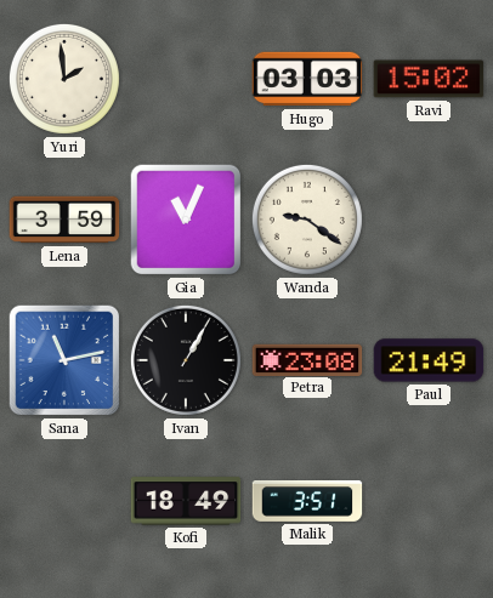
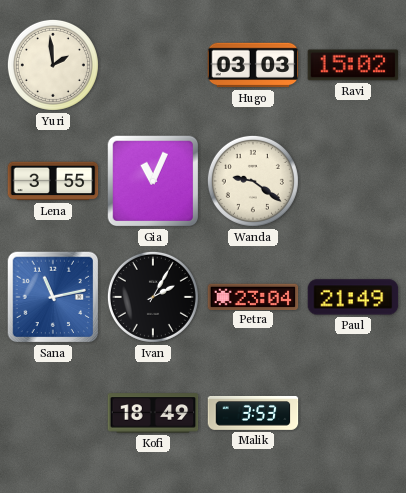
Lena: 3:59 -> 3:55
Ivan: 1:05 -> 2:05
Petra: 23:08 -> 23:04
Malik: 3:51 -> 3:53
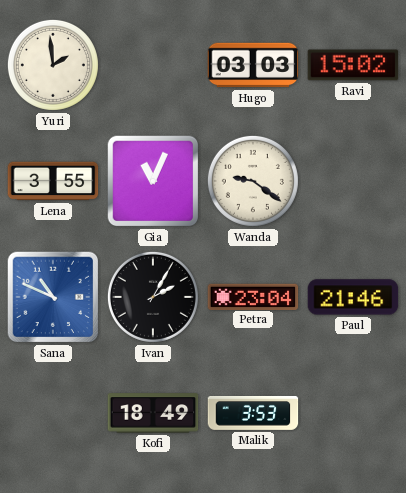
Sana: 11:13 -> 10:49
Paul: 21:49 -> 21:46
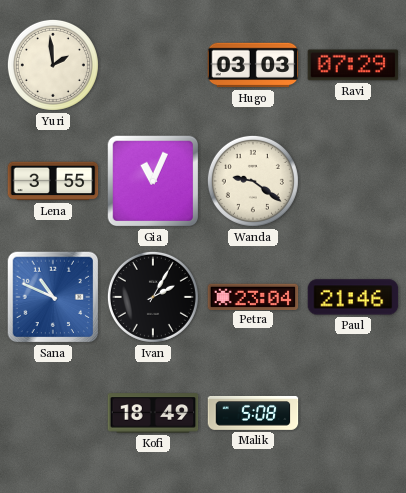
Ravi: 15:02 -> 07:29
Malik: 3:53 -> 5:08
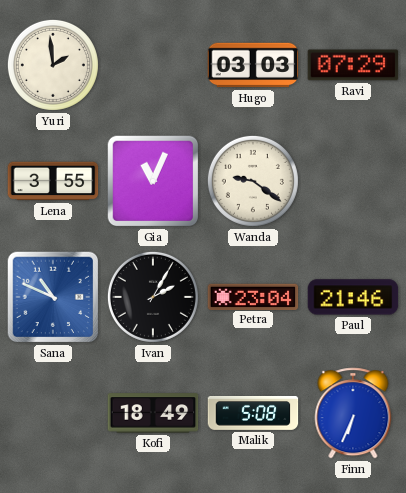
Finn: none -> 6:34
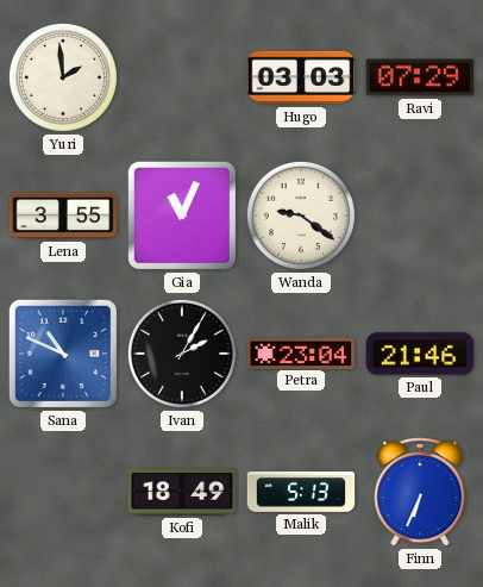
Malik: 5:08 -> 5:13
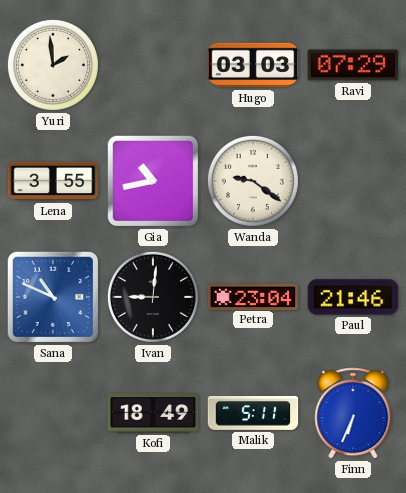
Gia: 11:04 -> 10:43
Ivan: 2:05 -> 9:01
Malik: 5:13 -> 5:11
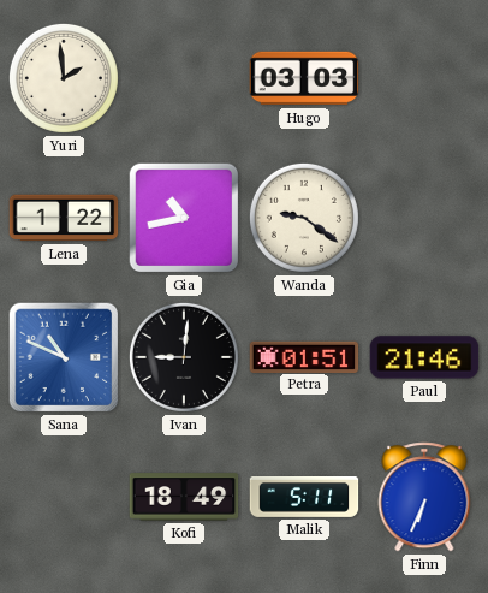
Ravi: 07:29 -> none
Lena: 3:55 -> 1:22
Petra: 23:04 -> 01:51
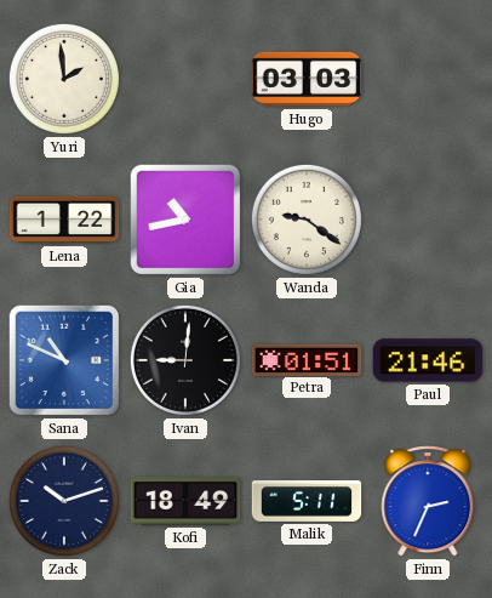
Zack: none -> 10:12
Finn: 6:34 -> 2:34
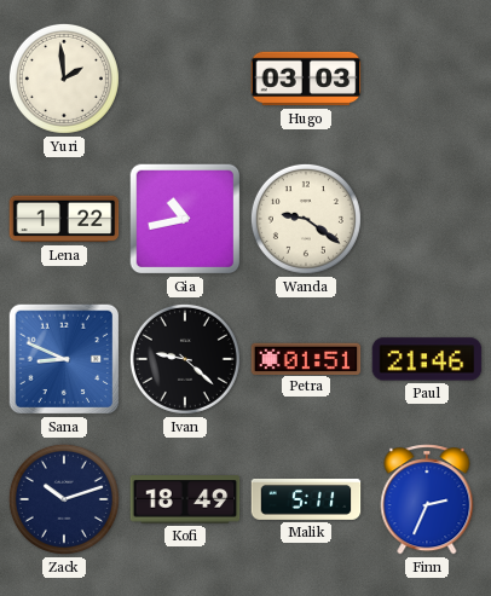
Sana: 10:49 -> 8:49
Ivan: 9:01 -> 9:22
